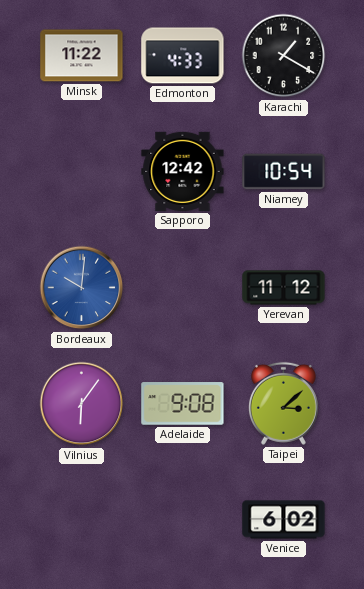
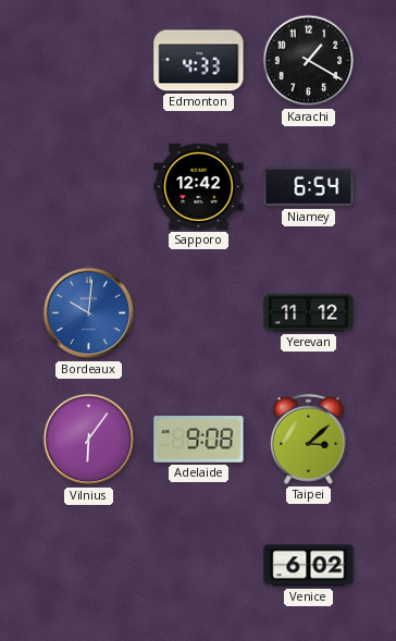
Minsk: 11:22 -> none
Niamey: 10:54 -> 6:54
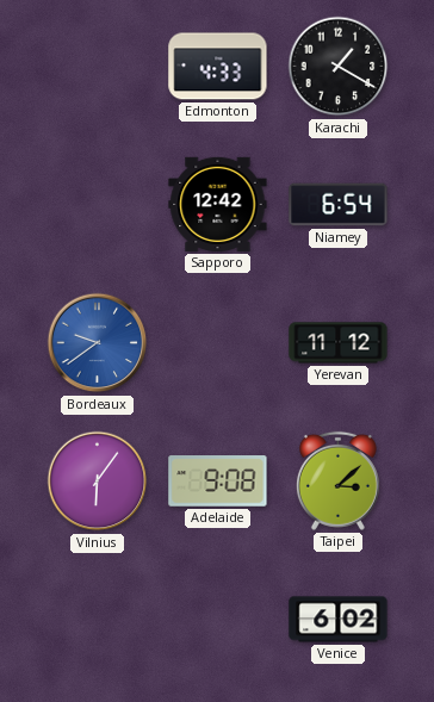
Bordeaux: 10:01 -> 9:39
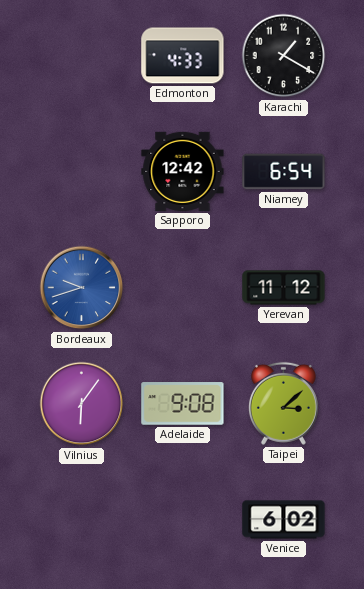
Bordeaux: 9:39 -> 9:42
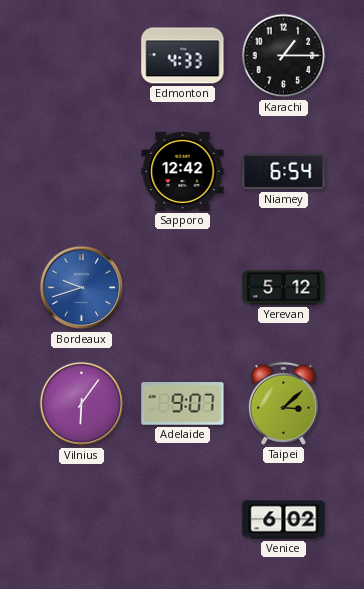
Karachi: 1:20 -> 1:15
Yerevan: 11:12 -> 5:12
Adelaide: 9:08 -> 9:07
